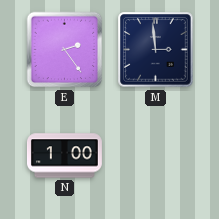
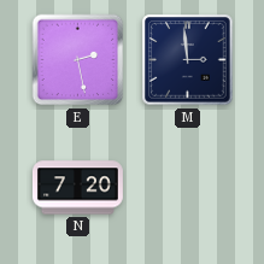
E: 2:24 -> 2:28
N: 1:00 -> 7:20
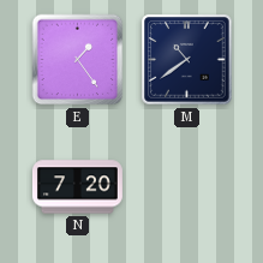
E: 2:28 -> 1:24
M: 2:59 -> 10:39
